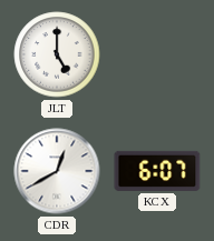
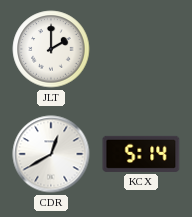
JLT: 5:00 -> 2:00
KCX: 6:07 -> 5:14
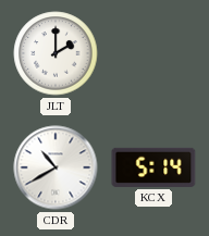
CDR: 12:40 -> 10:40
